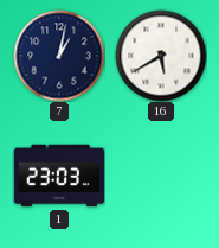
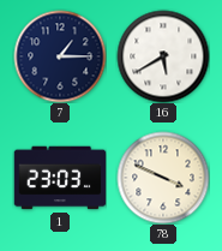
7: 1:02 -> 1:15
78: none -> 3:49
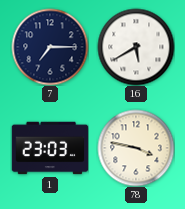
7: 1:15 -> 7:15
78: 3:49 -> 3:47
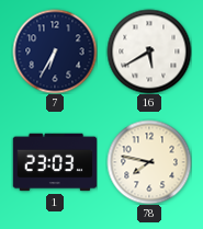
7: 7:15 -> 6:35
78: 3:47 -> 7:47
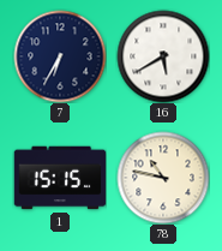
1: 23:03 -> 15:15
78: 7:47 -> 10:47
